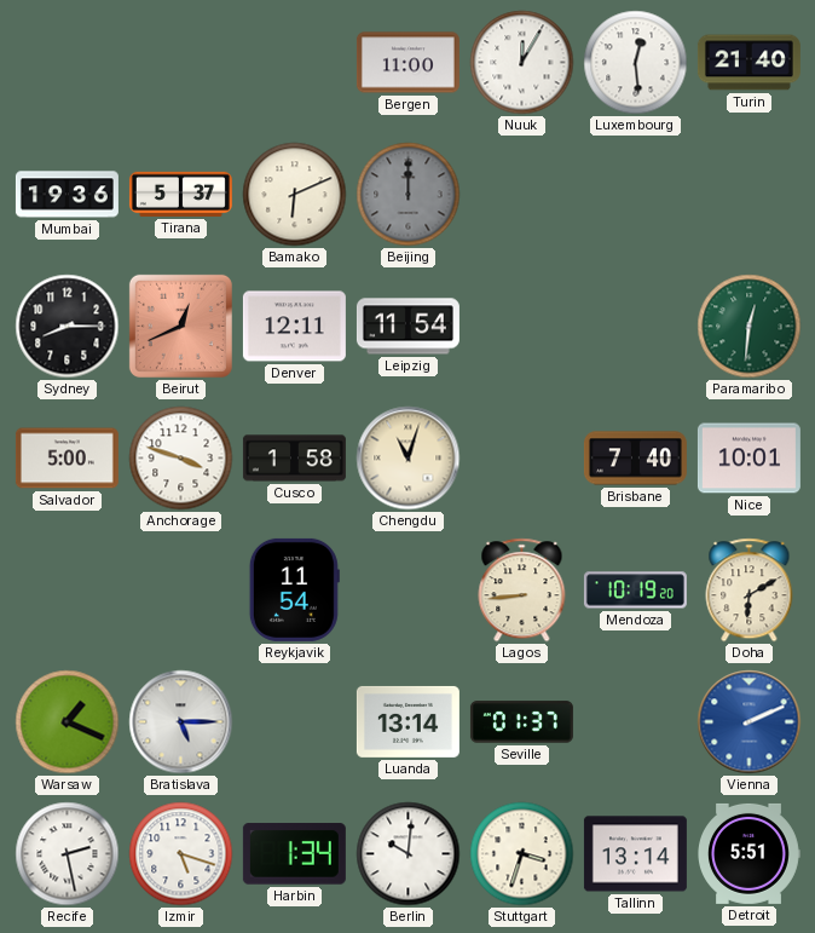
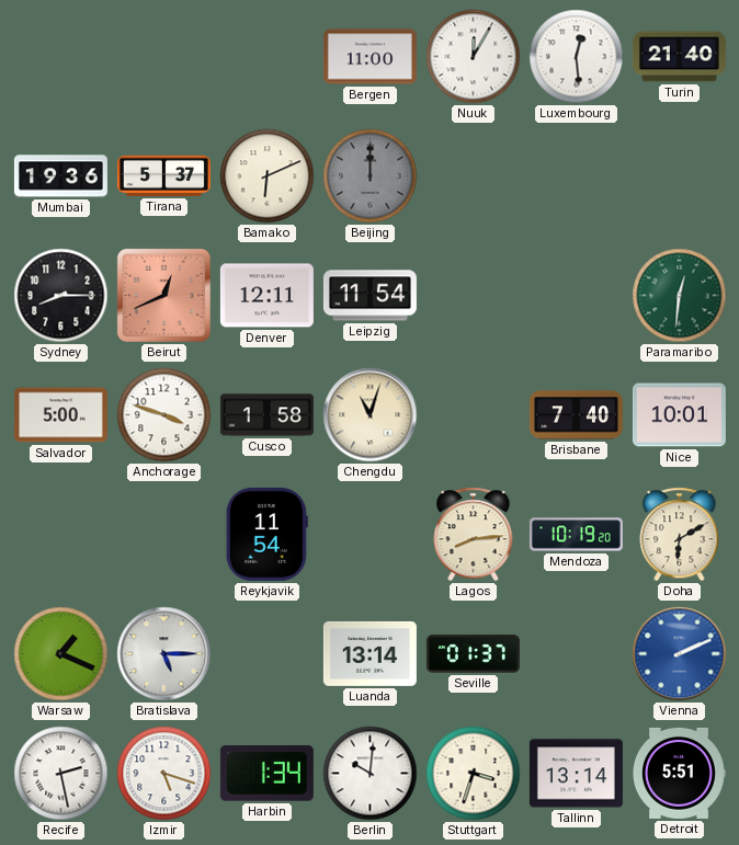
Lagos: 8:44 -> 8:14
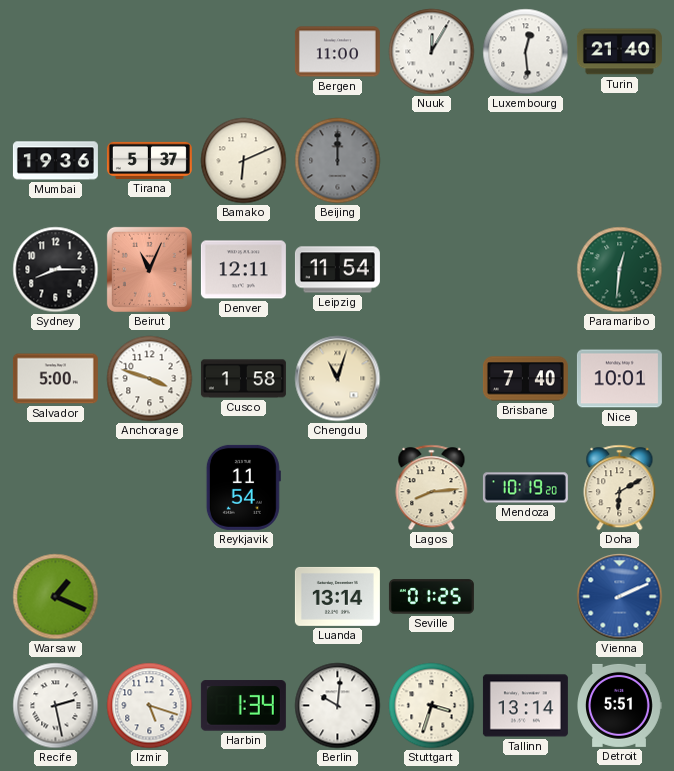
Beirut: 12:41 -> 11:04
Bratislava: 5:15 -> none
Seville: 01:37 -> 01:25
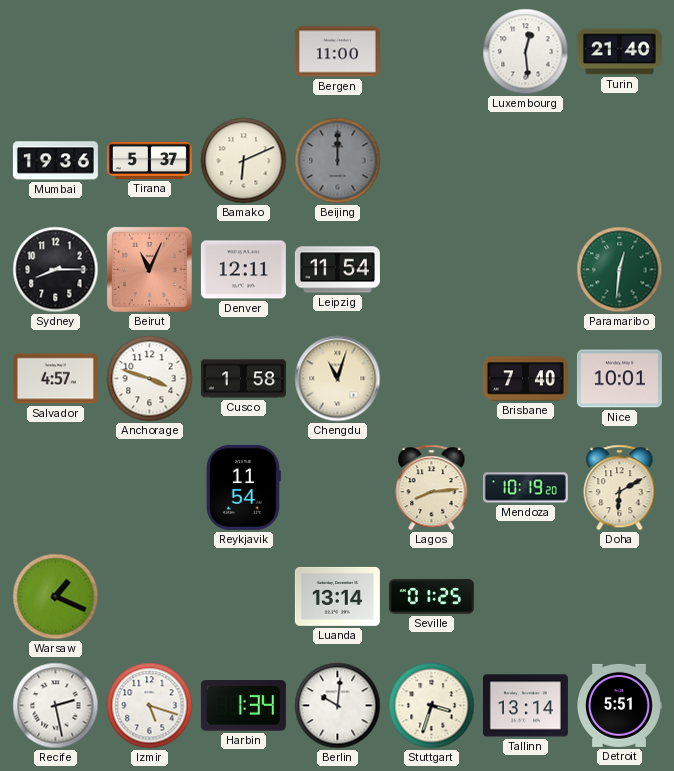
Nuuk: 12:05 -> none
Salvador: 5:00 -> 4:57
Vienna: 2:11 -> none
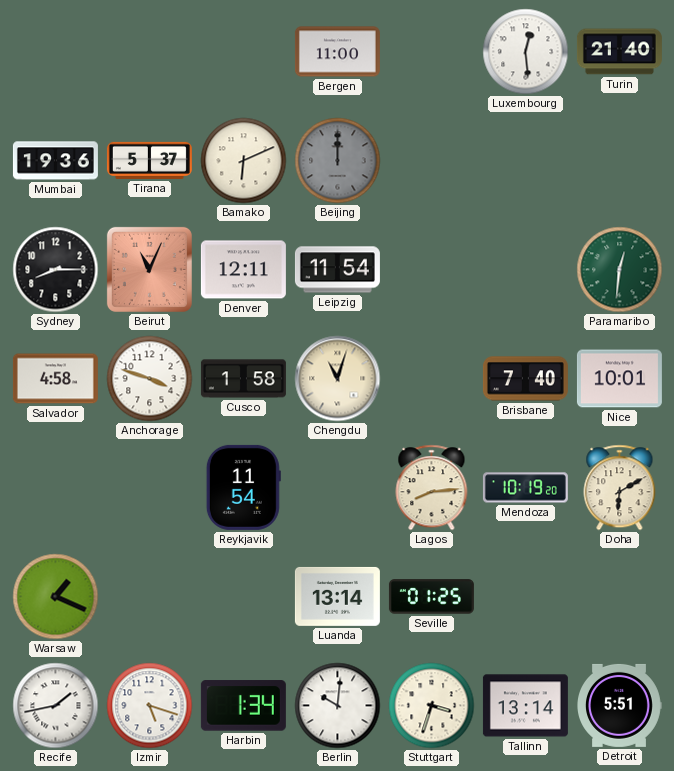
Salvador: 4:57 -> 4:58
Recife: 2:28 -> 1:43
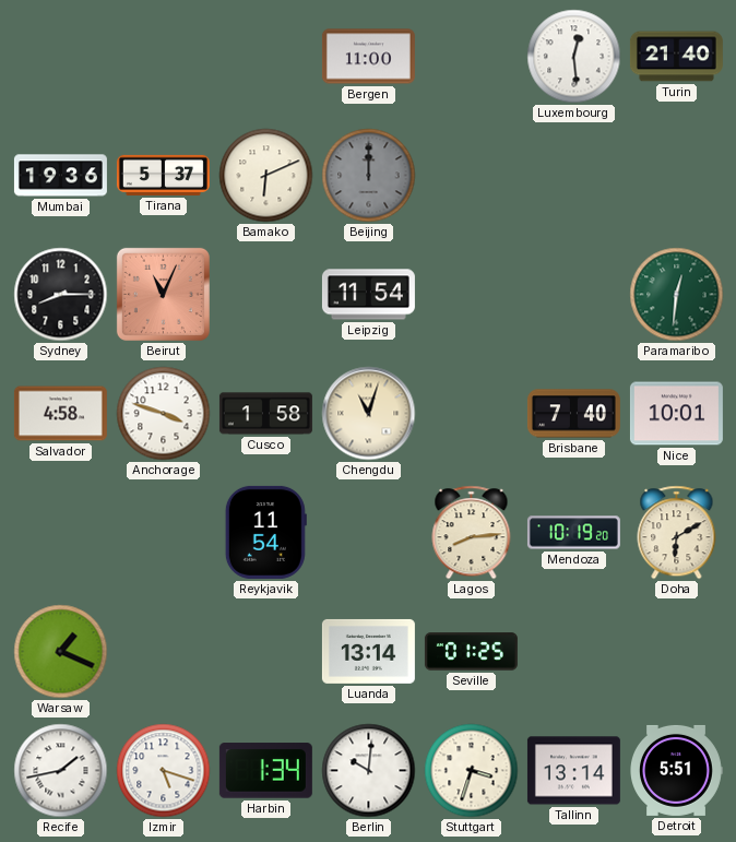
Denver: 12:11 -> none
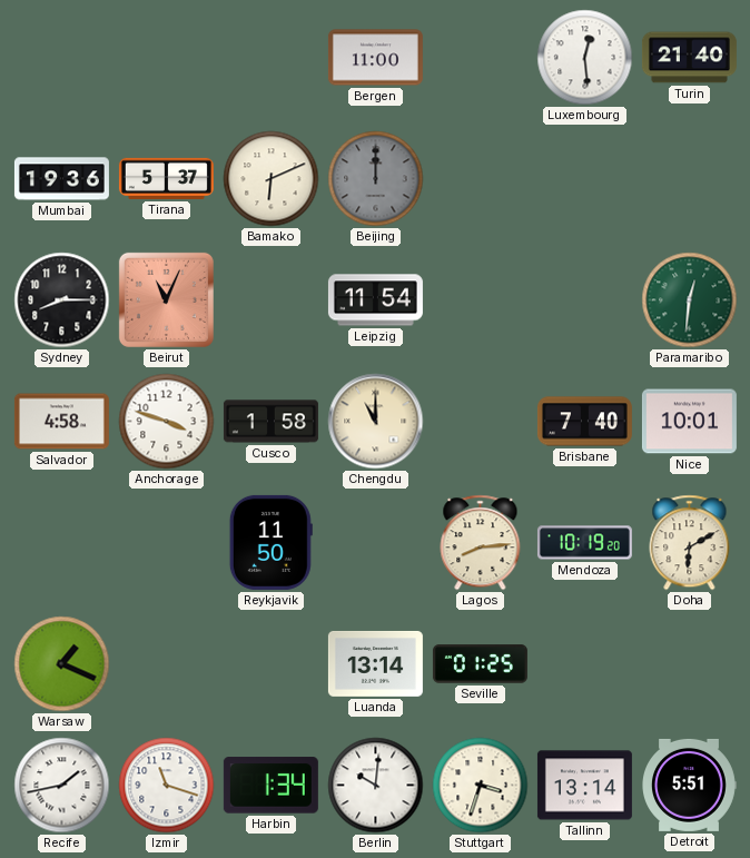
Chengdu: 11:03 -> 11:00
Reykjavik: 11:54 -> 11:50
Izmir: 5:18 -> 11:18
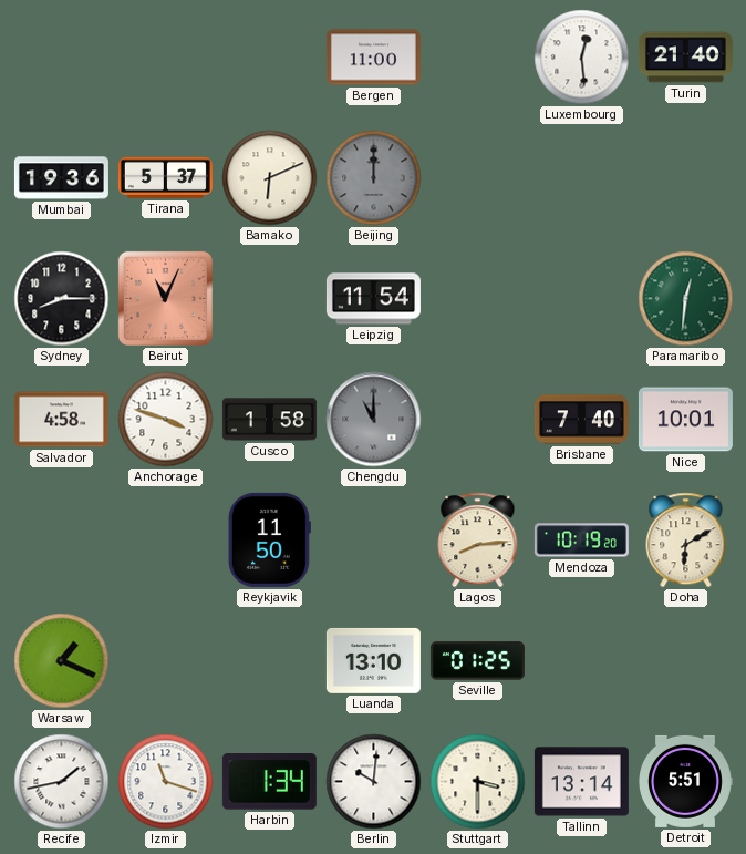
Chengdu dial: cream -> grey
Luanda: 13:14 -> 13:10
Stuttgart: 3:33 -> 3:30
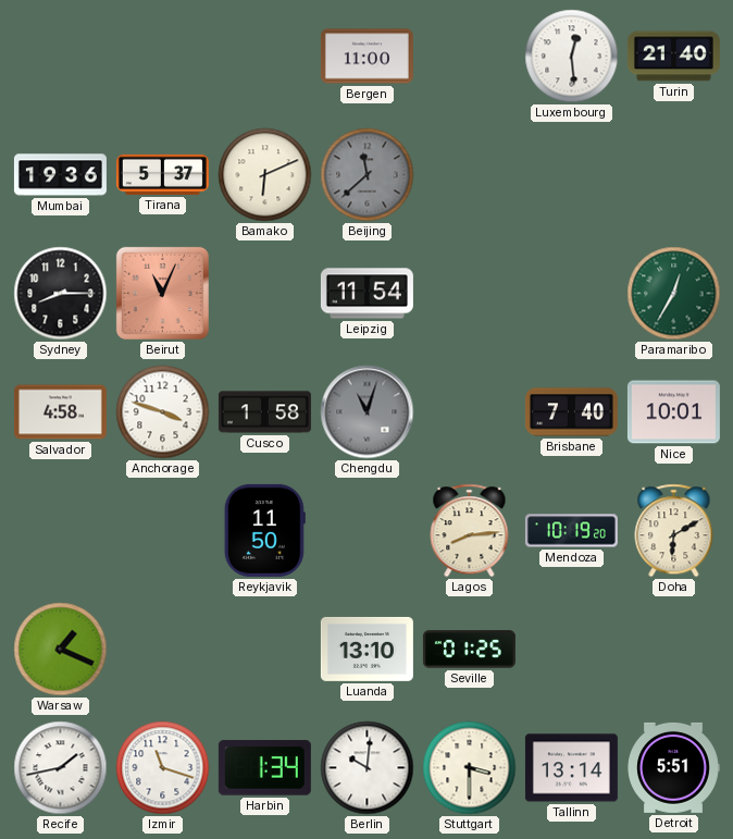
Beijing: 12:00 -> 11:38
Paramaribo: 12:31 -> 12:35
Chengdu: 11:00 -> 11:03
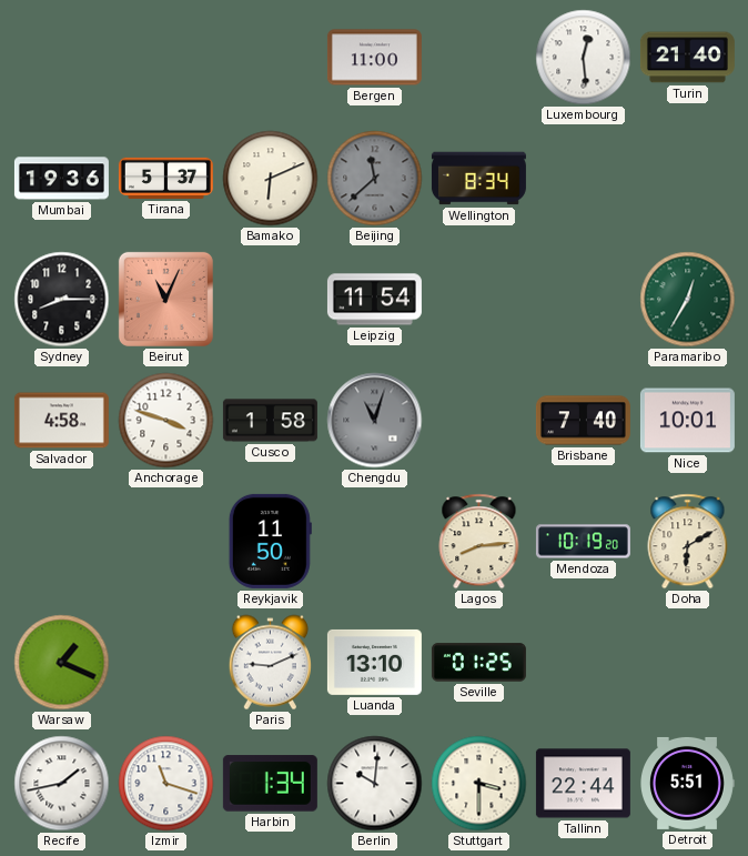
Wellington: none -> 8:34
Paris: none -> 9:11
Tallinn: 13:14 -> 22:44
